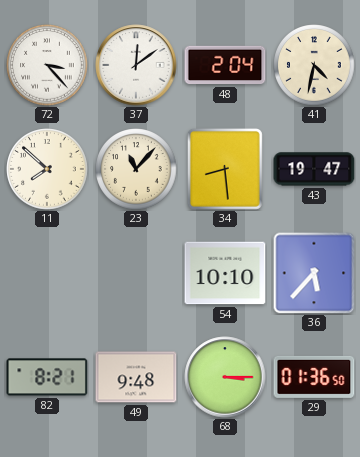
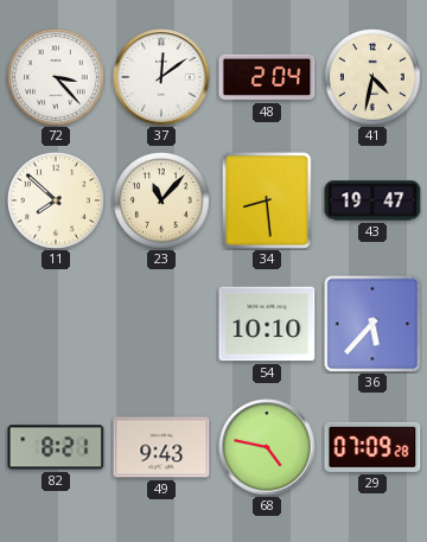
49: 9:48 -> 9:43
68: 3:15 -> 4:47
29: 01:36 -> 07:09
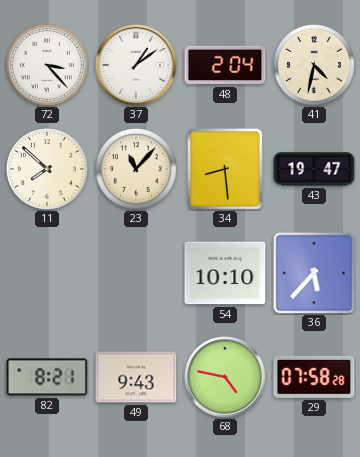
37: 12:09 -> 1:09
29: 07:09 -> 07:58
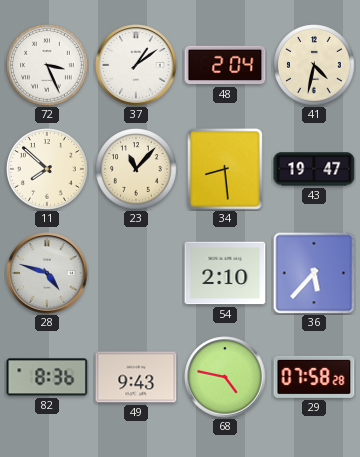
72: 3:23 -> 3:26
28: none -> 4:48
54: 10:10 -> 2:10
82: 8:21 -> 8:36
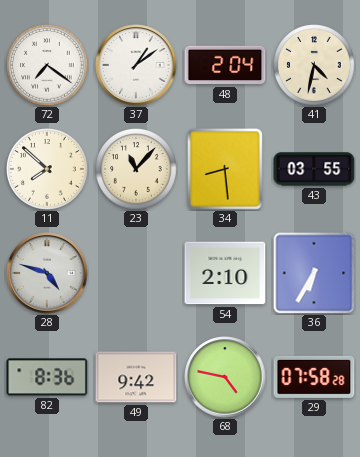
72: 3:26 -> 7:21
43: 19:47 -> 03:55
36: 5:37 -> 6:35
49: 9:43 -> 9:42
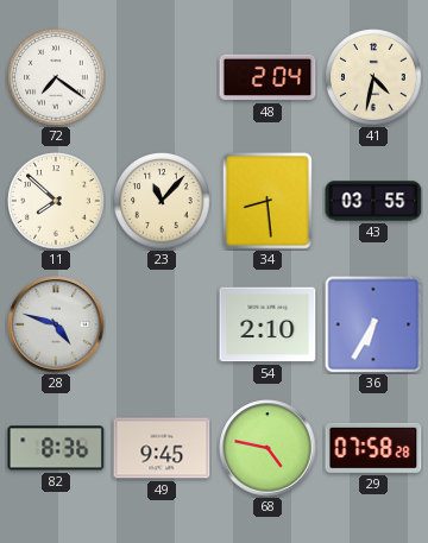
37: 1:09 -> none
49: 9:42 -> 9:45
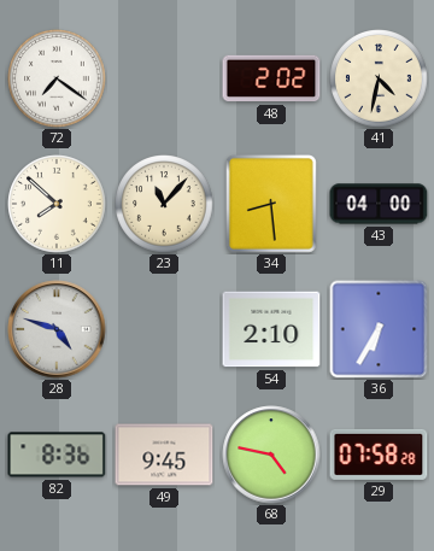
48: 2:04 -> 2:02
43: 03:55 -> 04:00
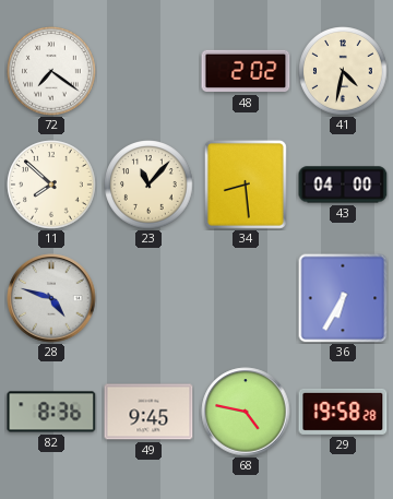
54: 2:10 -> none
29: 07:58 -> 19:58
